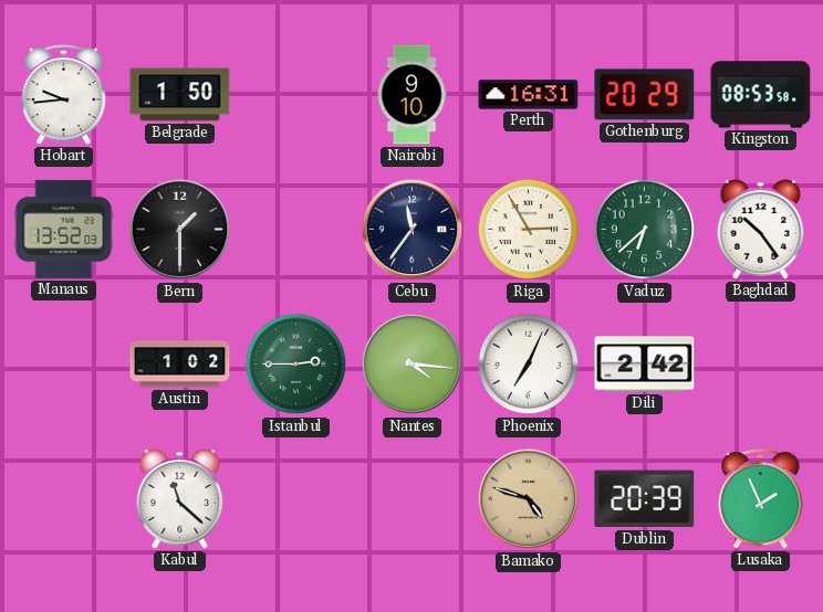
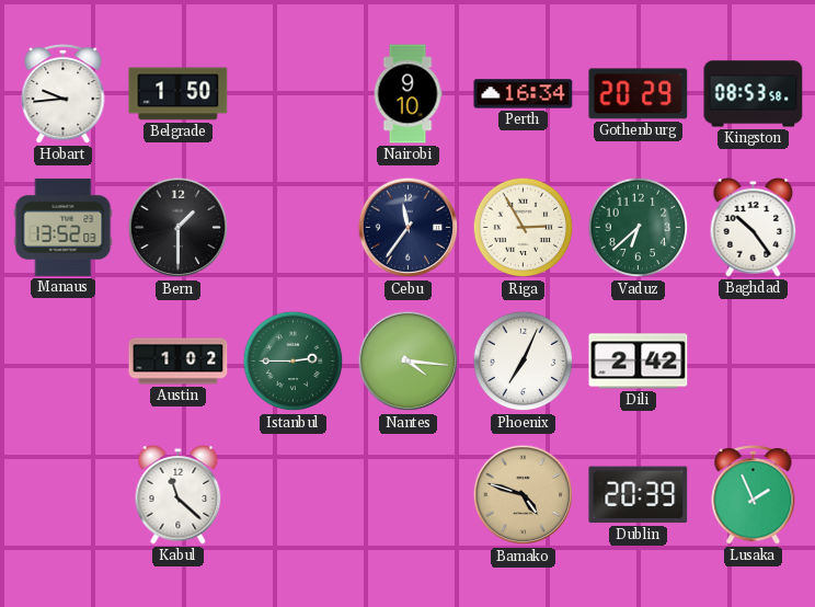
Perth: 16:31 -> 16:34
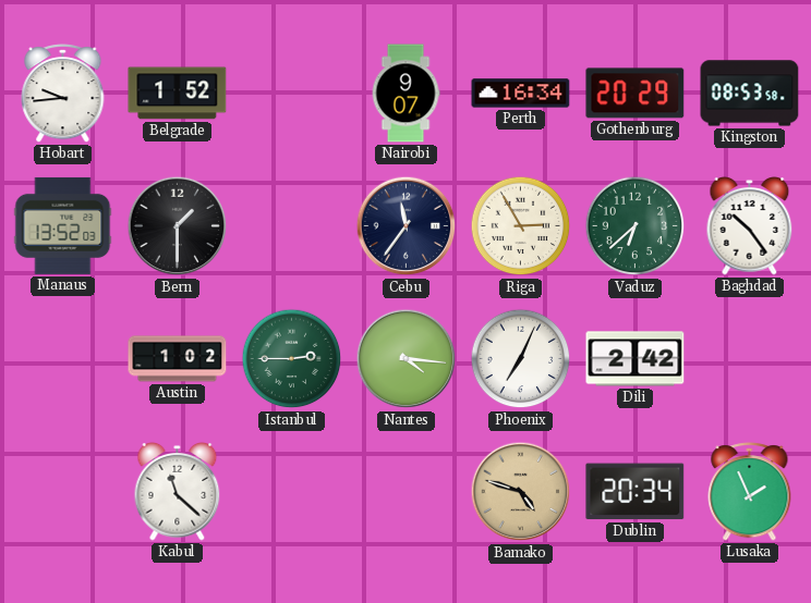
Belgrade: 1:50 -> 1:52
Nairobi: 9:10 -> 9:07
Dublin: 20:39 -> 20:34
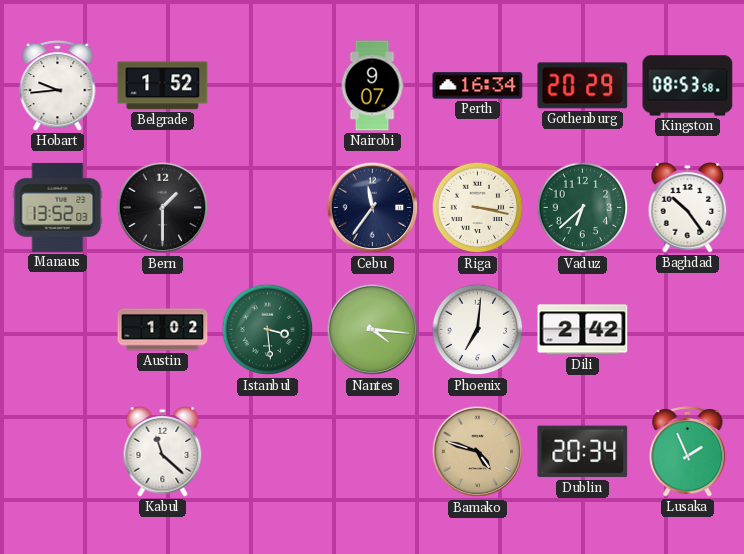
Riga: 2:55 -> 3:17
Istanbul: 2:45 -> 3:29
Phoenix: 7:04 -> 7:01
